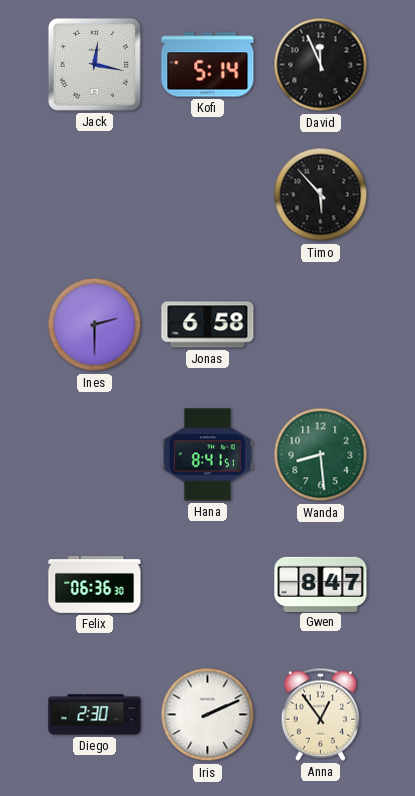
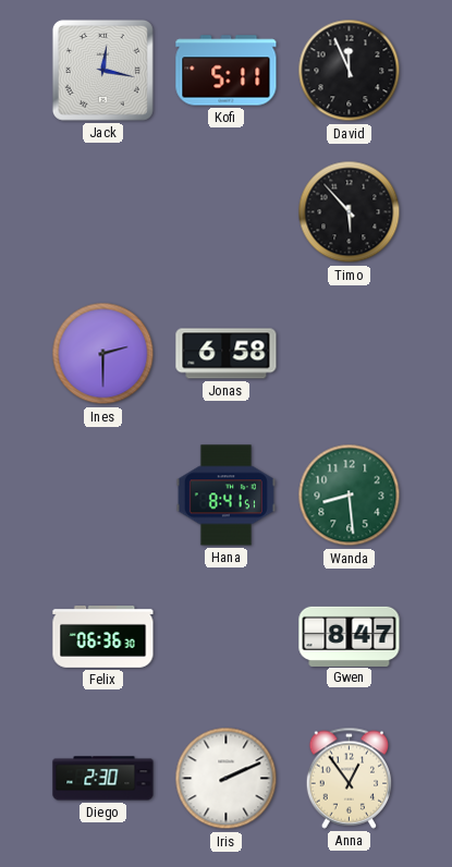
Kofi: 5:14 -> 5:11
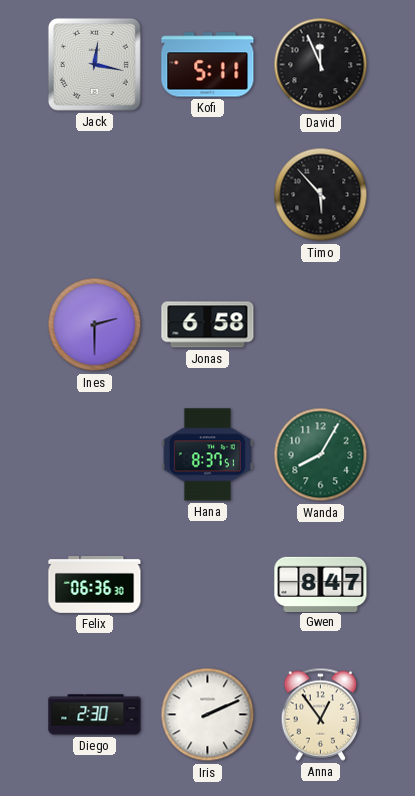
Hana: 8:41 -> 8:37
Wanda: 8:29 -> 8:05
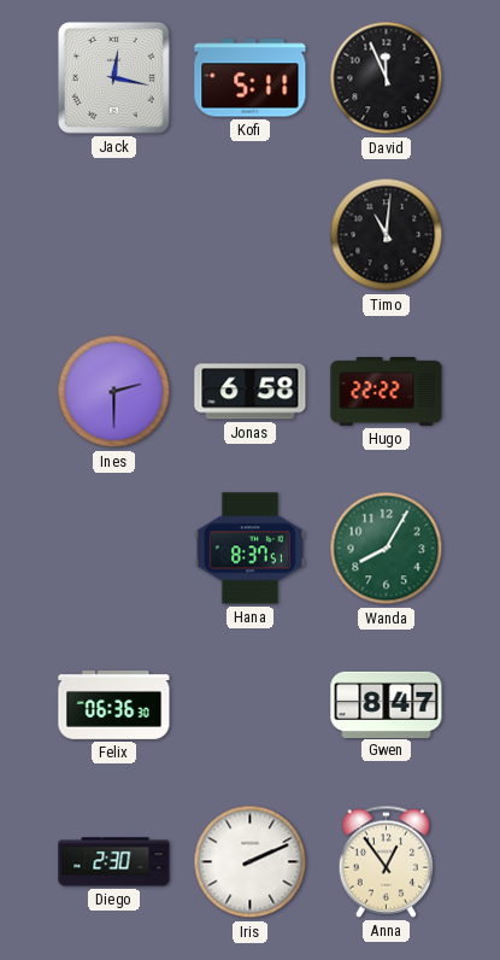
Timo: 5:53 -> 11:01
Hugo: none -> 22:22
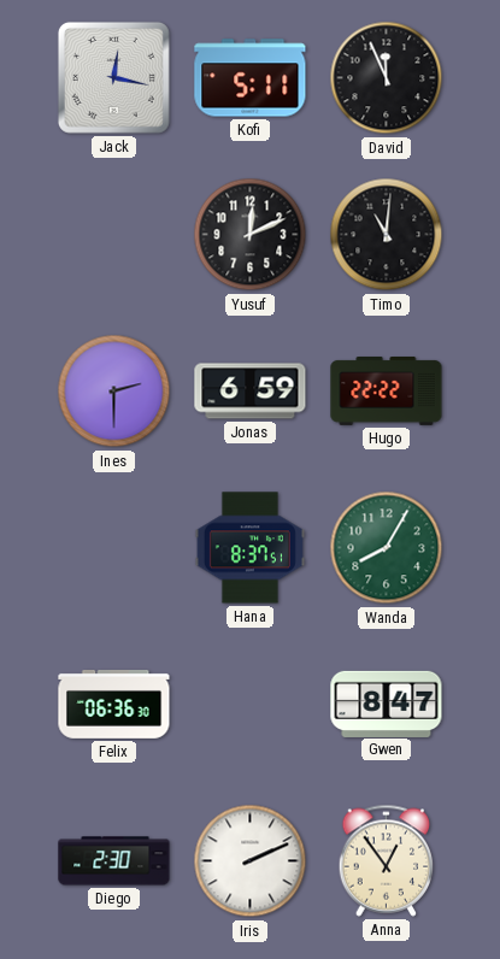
Yusuf: none -> 12:11
Jonas: 6:58 -> 6:59
